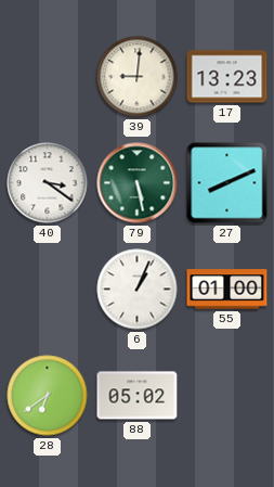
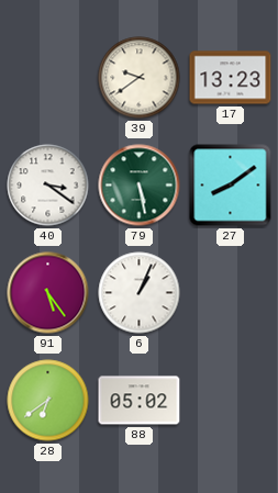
39: 9:01 -> 9:39
27: 8:11 -> 8:09
91: none -> 5:24
55: 01:00 -> none
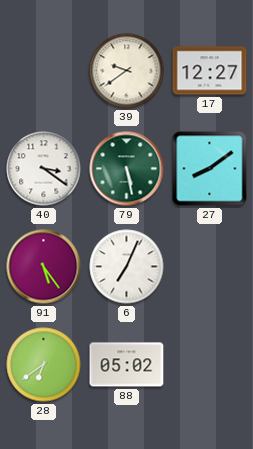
17: 13:23 -> 12:27
6: 1:04 -> 7:04
